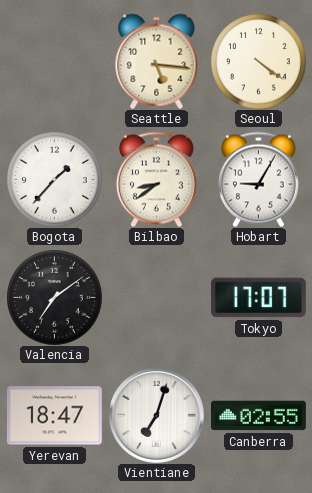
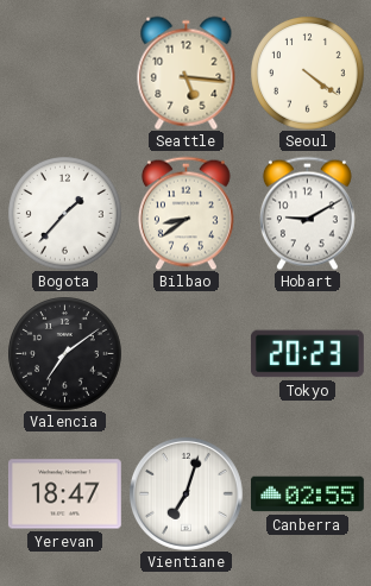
Hobart: 9:05 -> 9:10
Tokyo: 17:07 -> 20:23
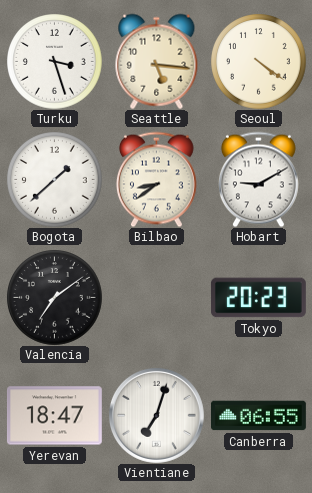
Turku: none -> 3:27
Bogota: 1:37 -> 1:38
Canberra: 02:55 -> 06:55
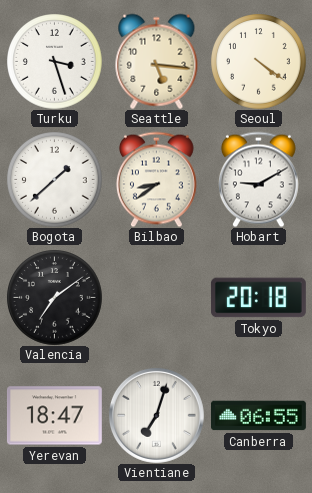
Tokyo: 20:23 -> 20:18
